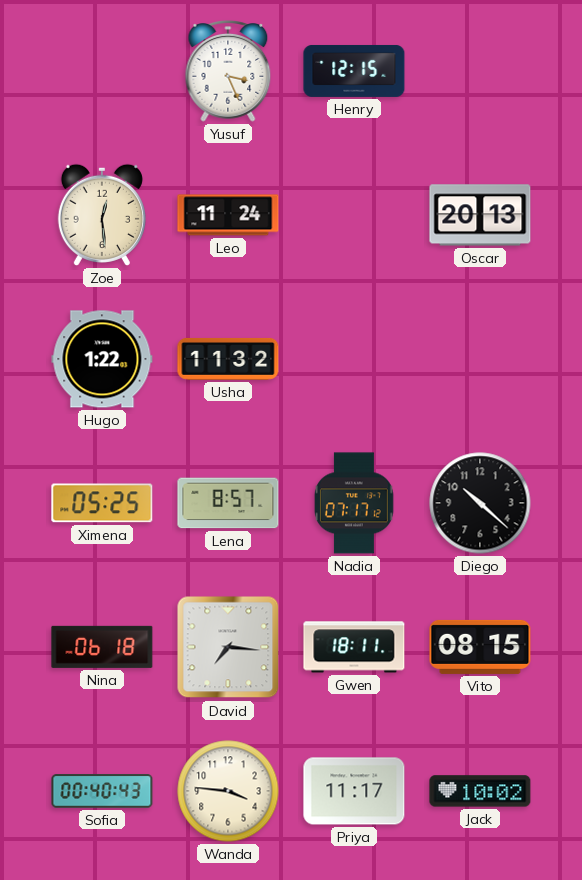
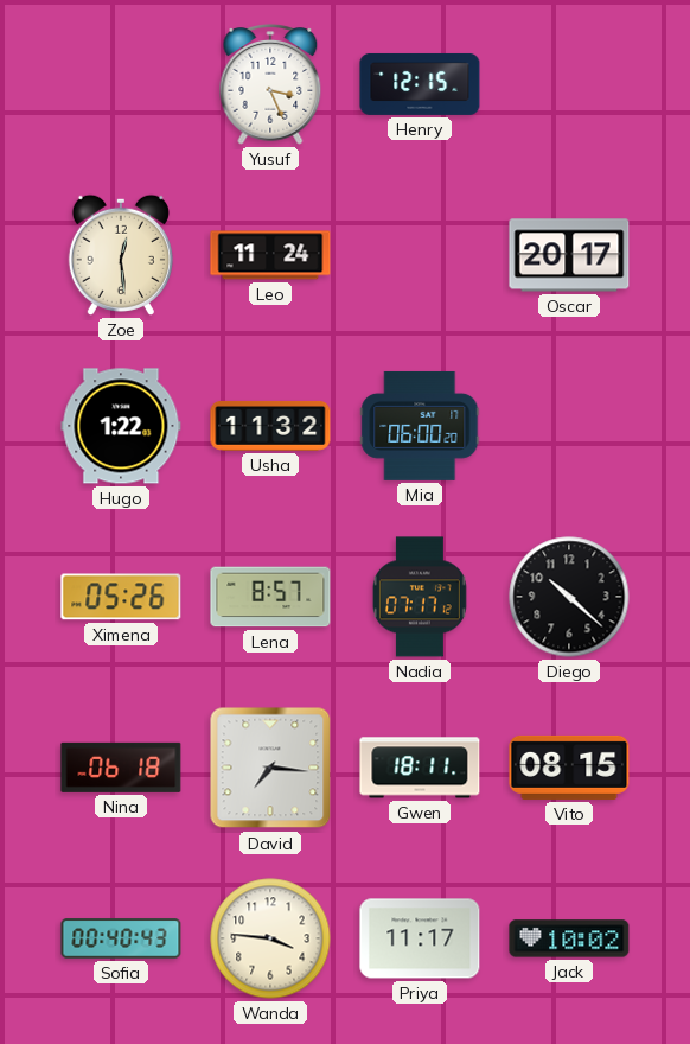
Oscar: 20:13 -> 20:17
Mia: none -> 06:00
Ximena: 05:25 -> 05:26
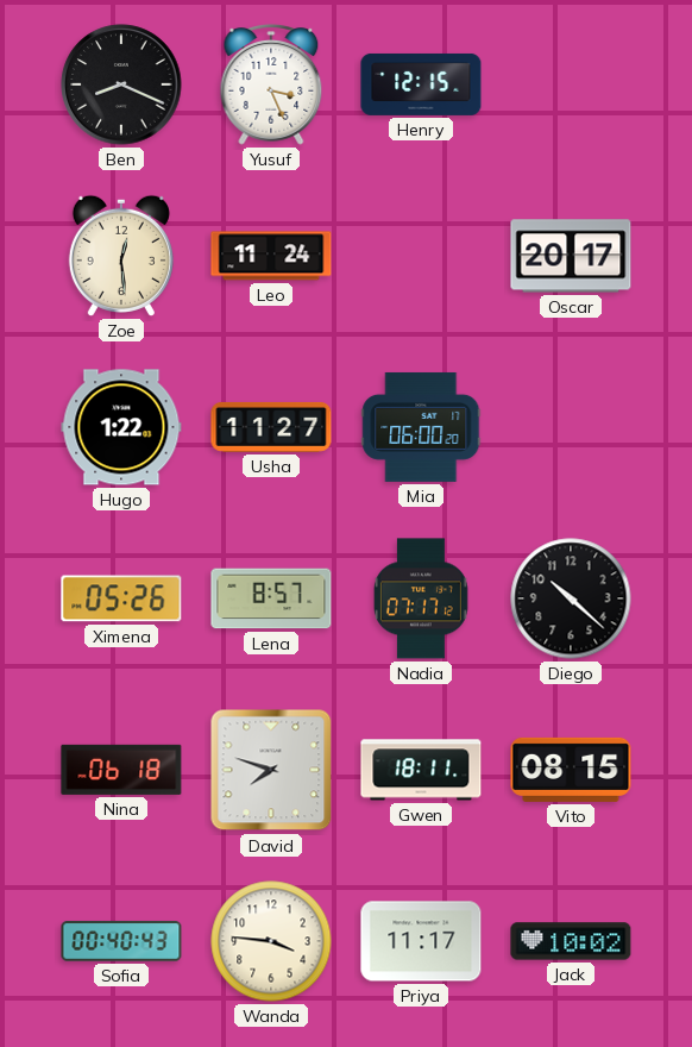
Ben: none -> 8:19
Usha: 11:32 -> 11:27
David: 7:16 -> 7:48
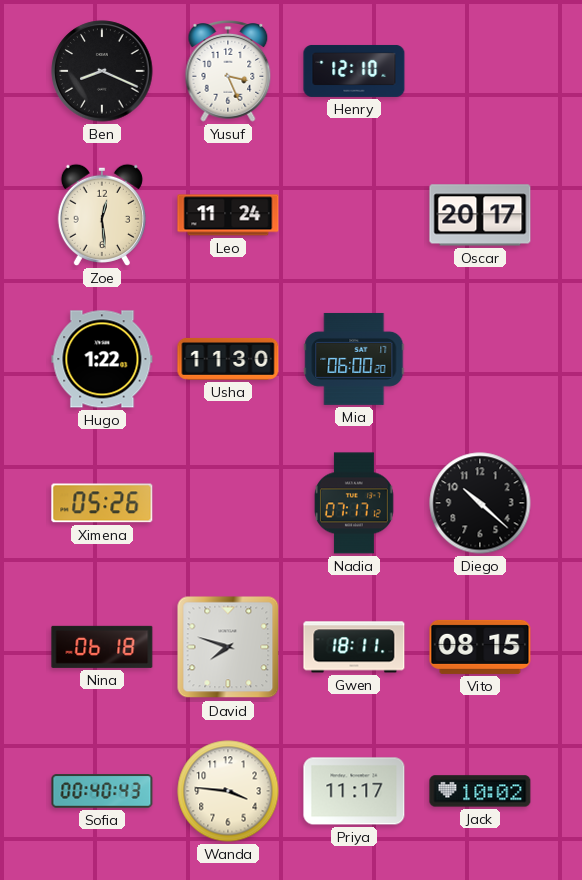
Henry: 12:15 -> 12:10
Usha: 11:27 -> 11:30
Lena: 8:57 -> none
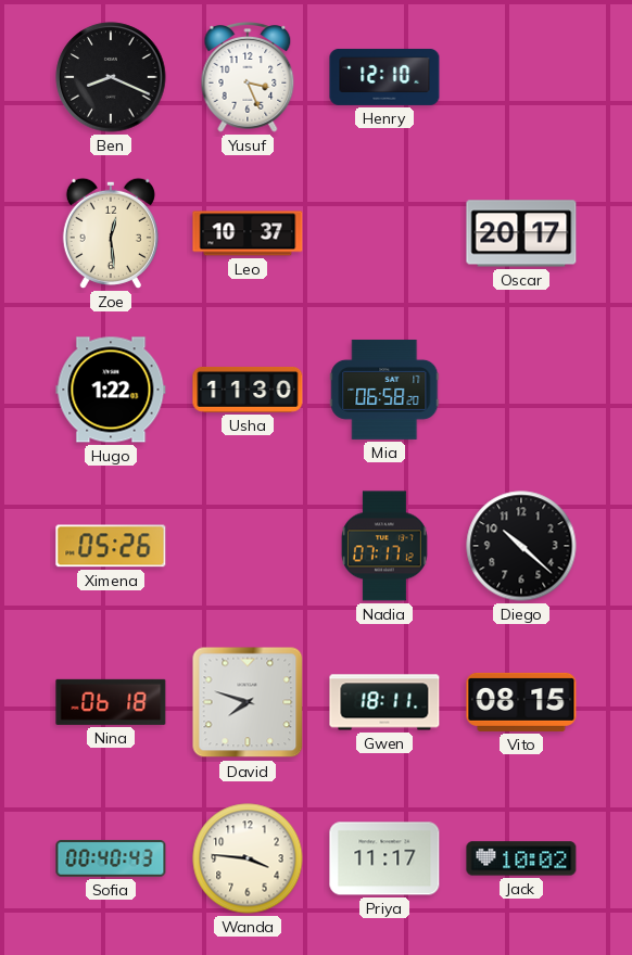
Leo: 11:24 -> 10:37
Mia: 06:00 -> 06:58
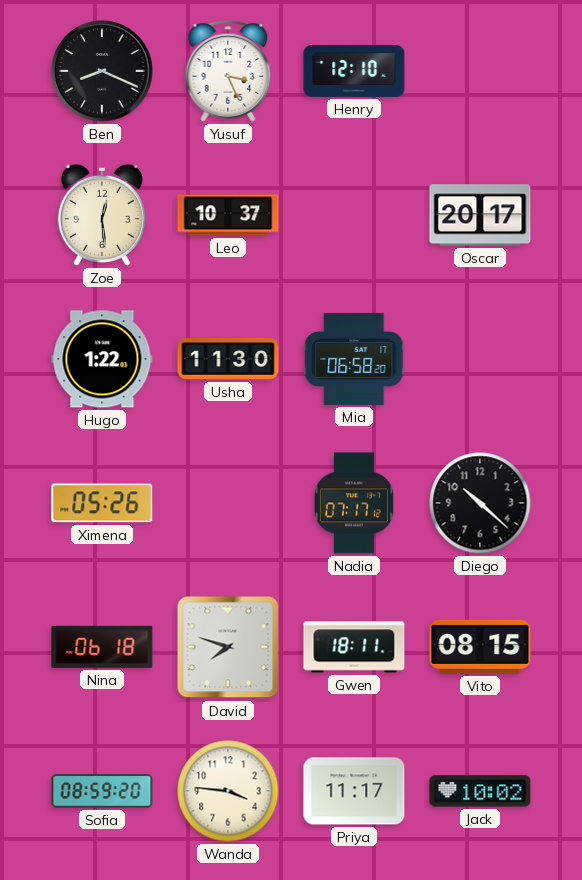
Sofia: 00:40 -> 08:59
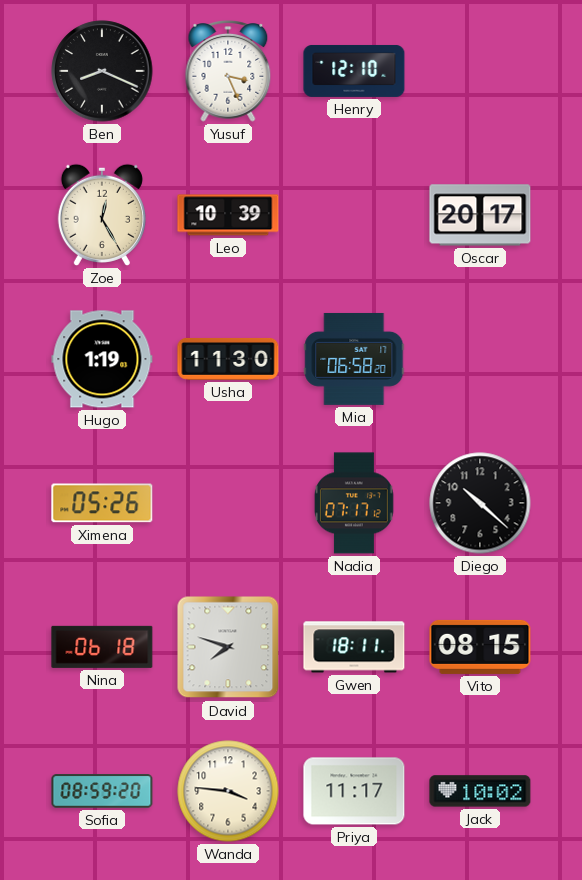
Zoe: 12:29 -> 12:25
Leo: 10:37 -> 10:39
Hugo: 1:22 -> 1:19
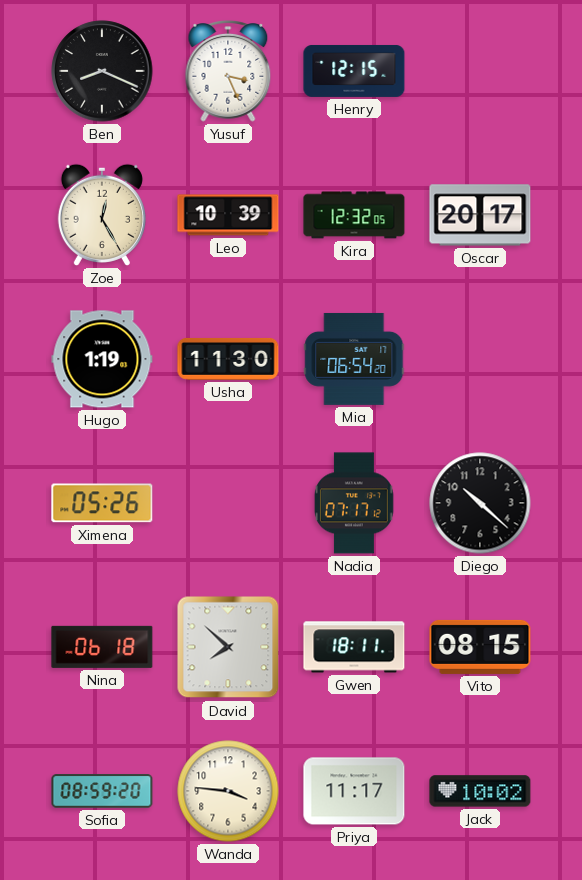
Henry: 12:10 -> 12:15
Kira: none -> 12:32
Mia: 06:58 -> 06:54
David: 7:48 -> 7:52
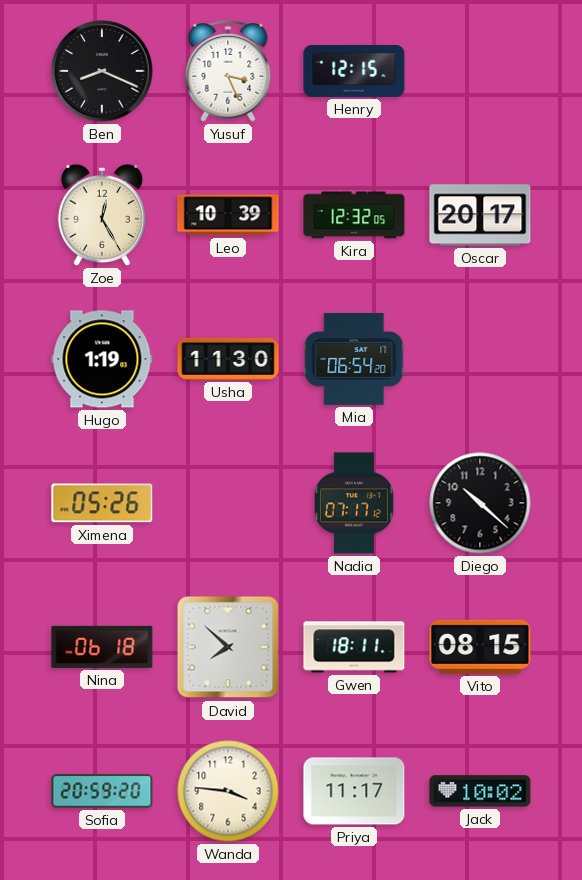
Sofia: 08:59 -> 20:59
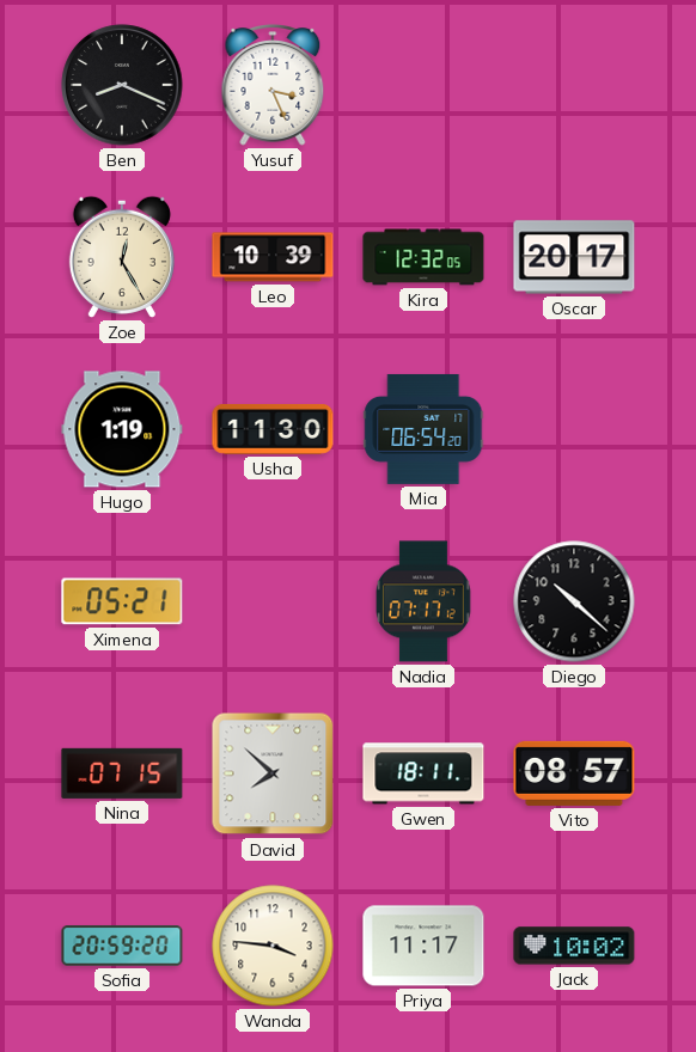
Henry: 12:15 -> none
Ximena: 05:26 -> 05:21
Nina: 06:18 -> 07:15
Vito: 08:15 -> 08:57
